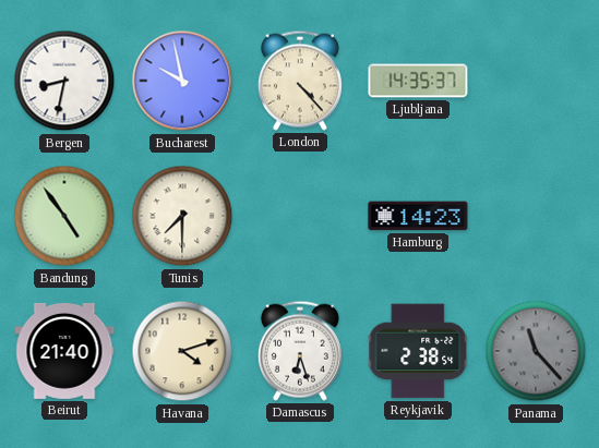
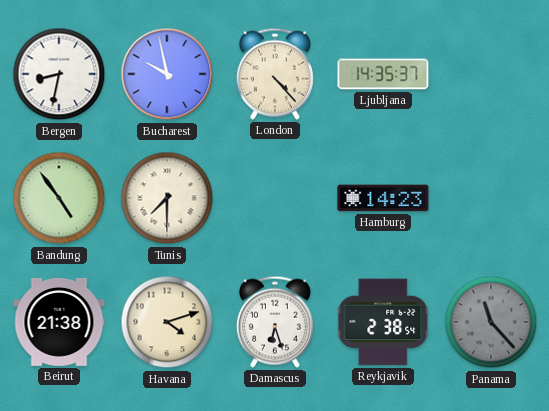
Beirut: 21:40 -> 21:38
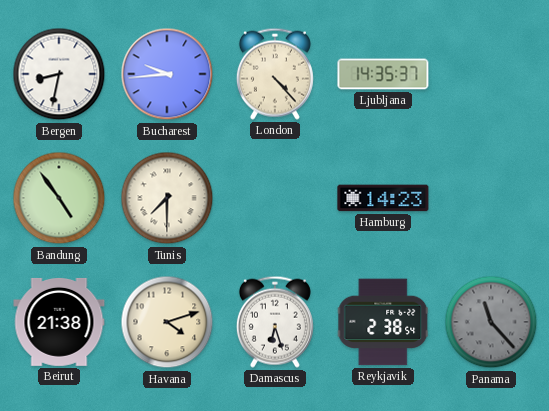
Bucharest: 9:58 -> 9:44
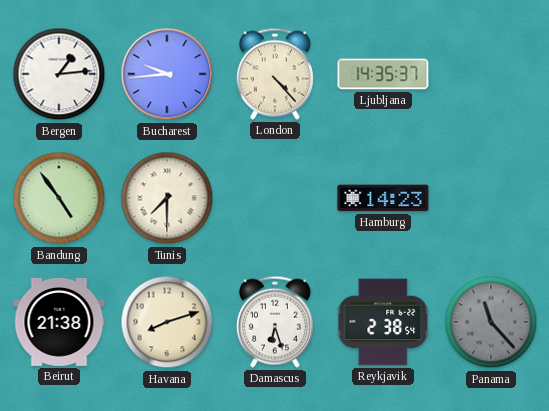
Bergen: 8:32 -> 1:14
Havana: 4:12 -> 8:12
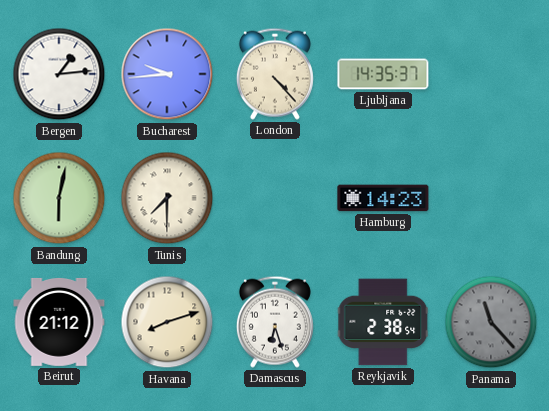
Bandung: 4:54 -> 6:02
Beirut: 21:38 -> 21:12
